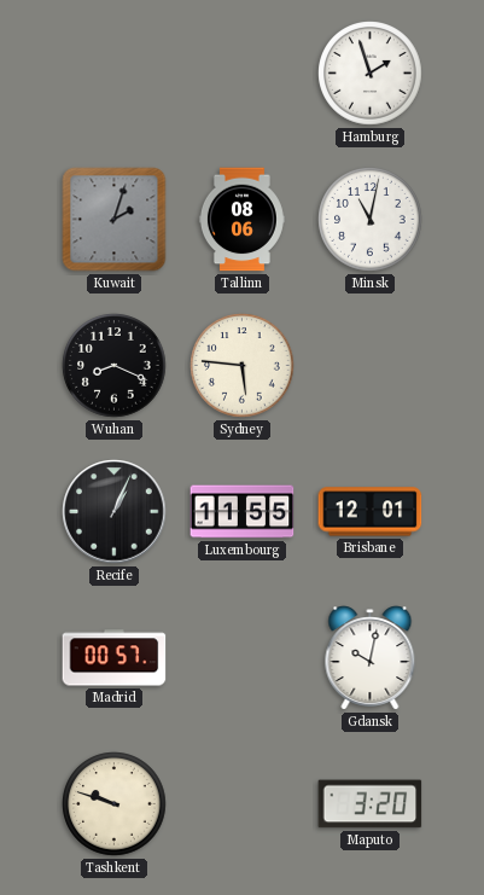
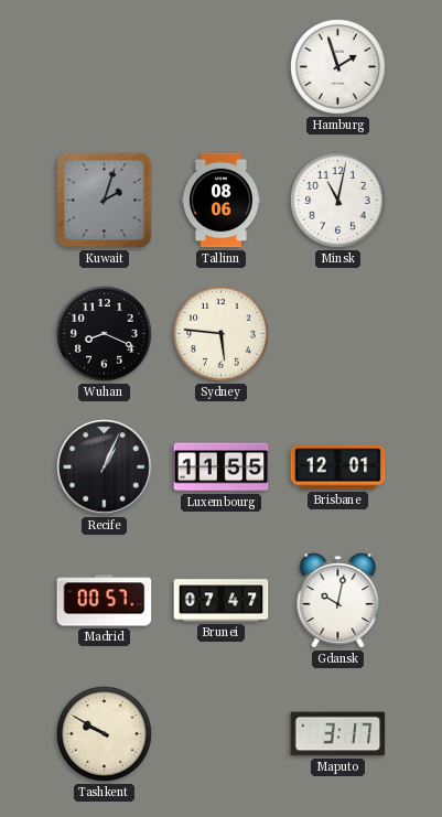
Brunei: none -> 07:47
Tashkent: 9:48 -> 9:50
Maputo: 3:20 -> 3:17
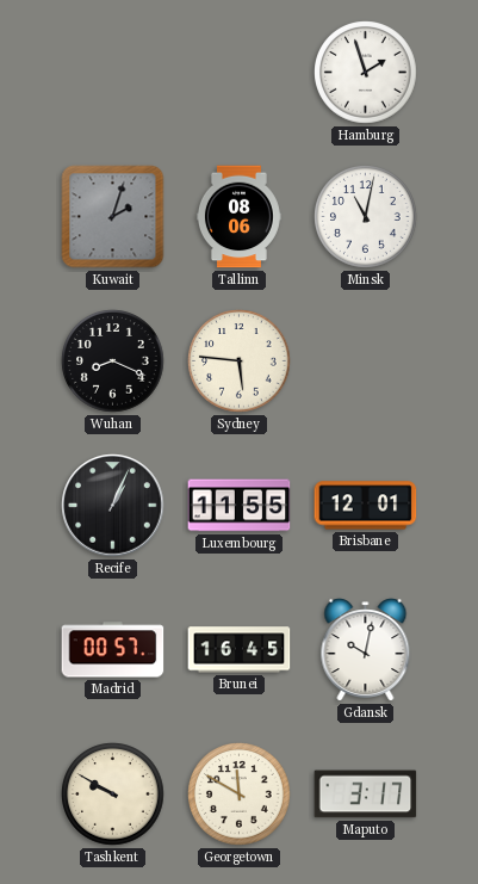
Brunei: 07:47 -> 16:45
Georgetown: none -> 11:50
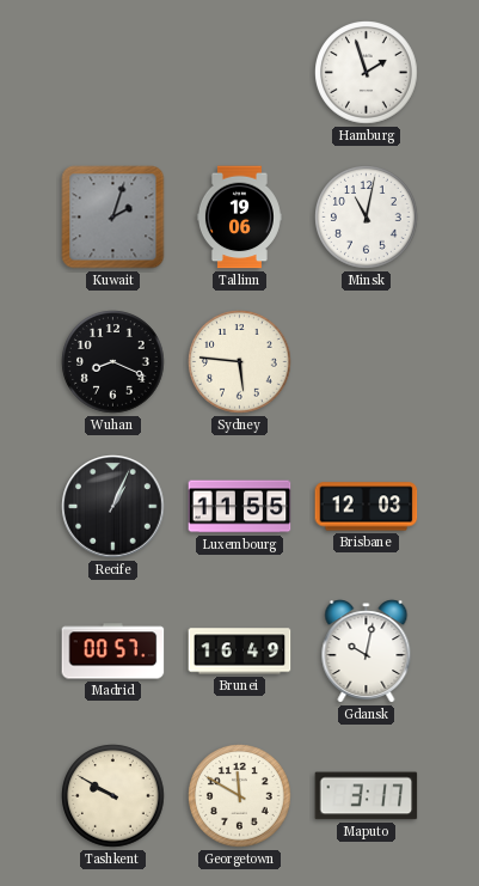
Tallinn: 08:06 -> 19:06
Brisbane: 12:01 -> 12:03
Brunei: 16:45 -> 16:49
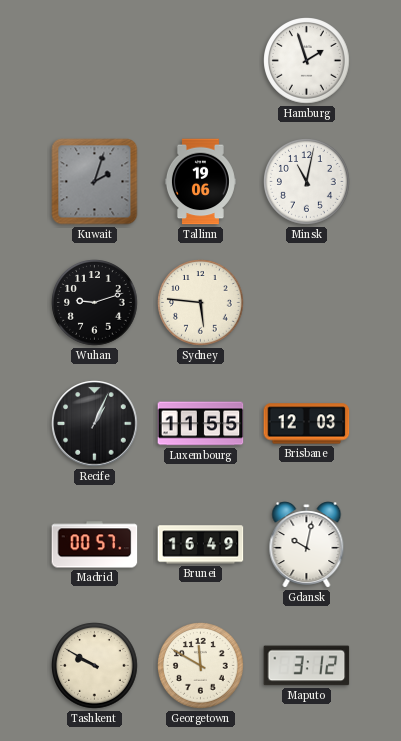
Wuhan: 8:19 -> 9:12
Maputo: 3:17 -> 3:12
